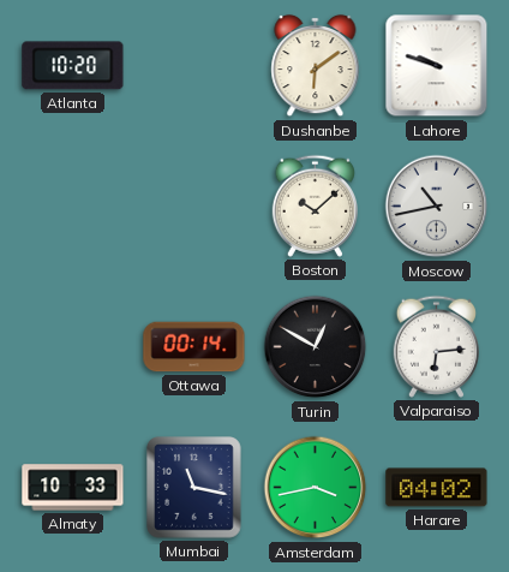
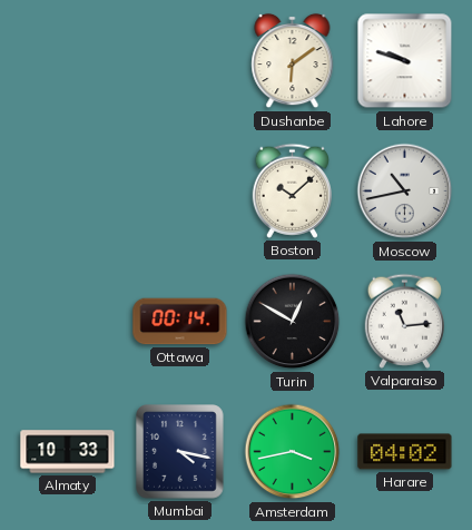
Atlanta: 10:20 -> none
Valparaiso: 6:14 -> 11:14
Mumbai: 11:17 -> 4:17
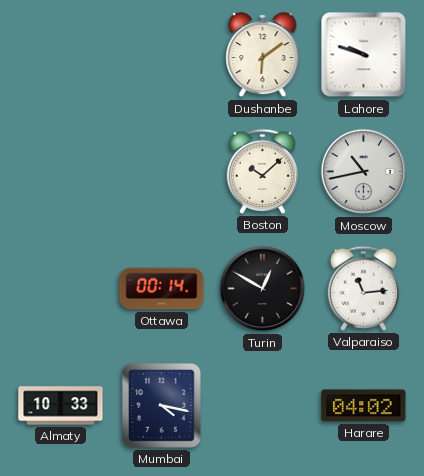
Amsterdam: 3:43 -> none
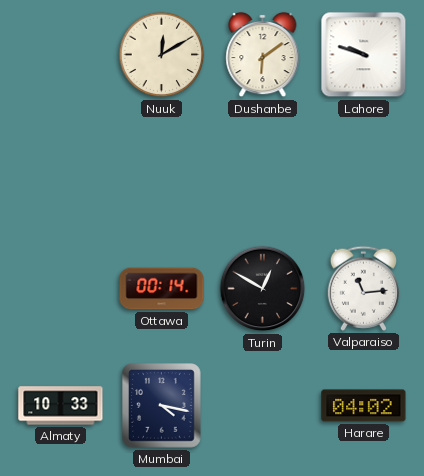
Nuuk: none -> 12:10
Boston: 10:08 -> none
Moscow: 10:43 -> none
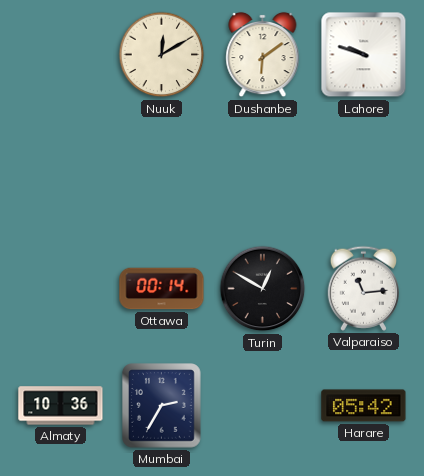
Almaty: 10:33 -> 10:36
Mumbai: 4:17 -> 2:35
Harare: 04:02 -> 05:42
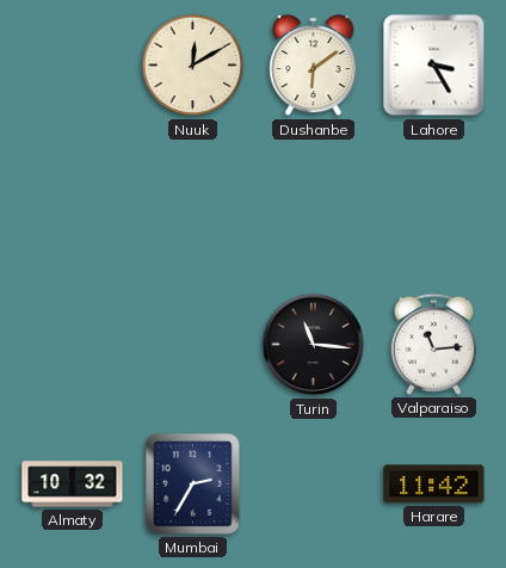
Lahore: 9:48 -> 3:25
Ottawa: 00:14 -> none
Turin: 12:50 -> 11:16
Almaty: 10:36 -> 10:32
Harare: 05:42 -> 11:42
